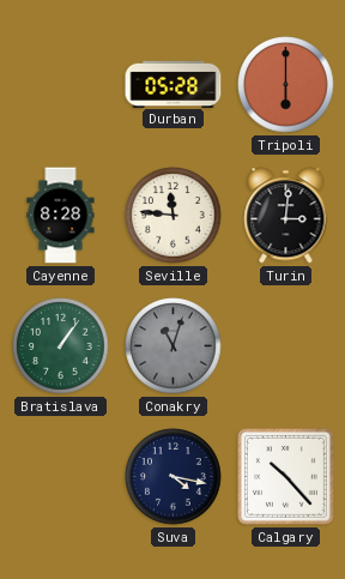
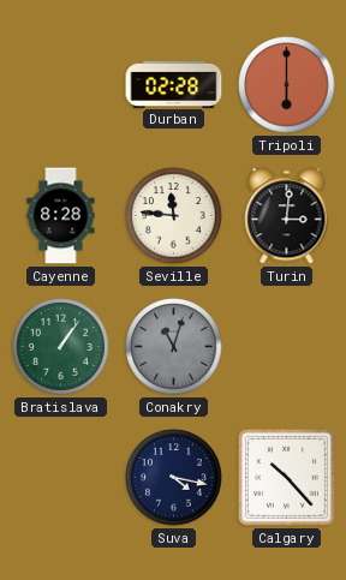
Durban: 05:28 -> 02:28
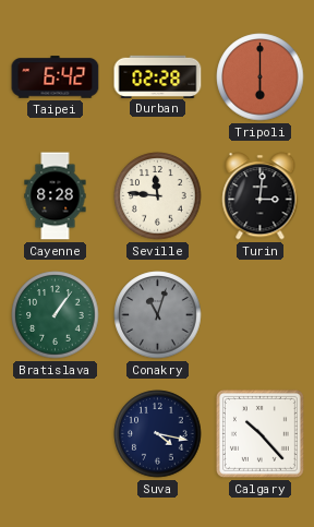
Taipei: none -> 6:42
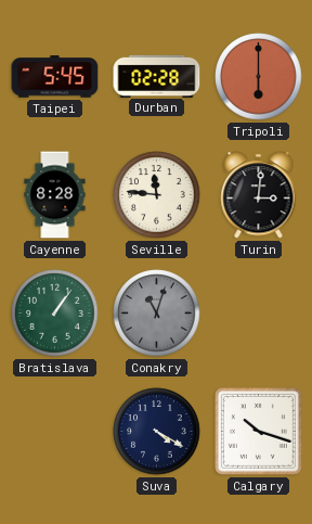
Taipei: 6:42 -> 5:45
Suva: 4:17 -> 4:20
Calgary: 10:23 -> 10:18
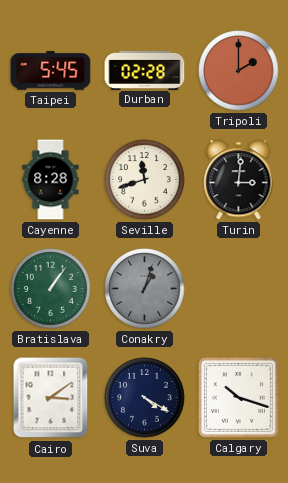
Tripoli: 6:00 -> 2:00
Seville: 11:46 -> 11:42
Conakry: 11:03 -> 1:03
Cairo: none -> 3:09
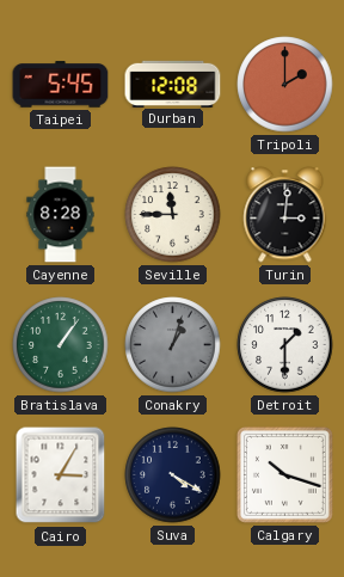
Durban: 02:28 -> 12:08
Seville: 11:42 -> 11:45
Detroit: none -> 1:30
Cairo: 3:09 -> 3:05
